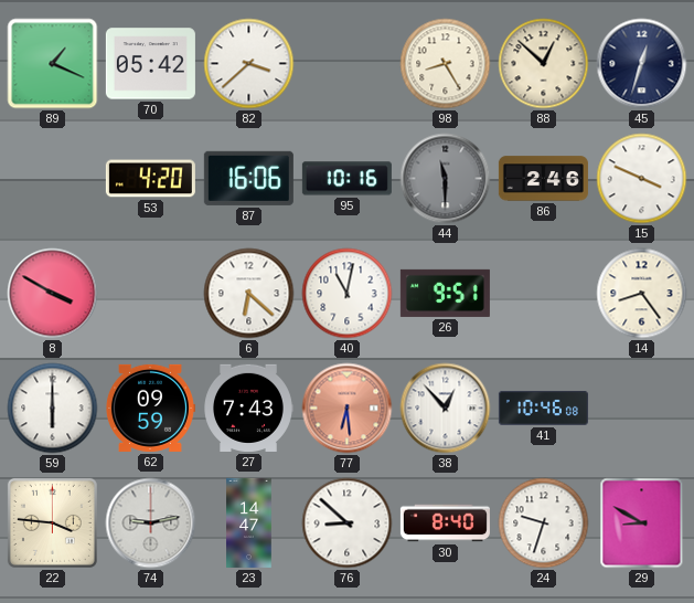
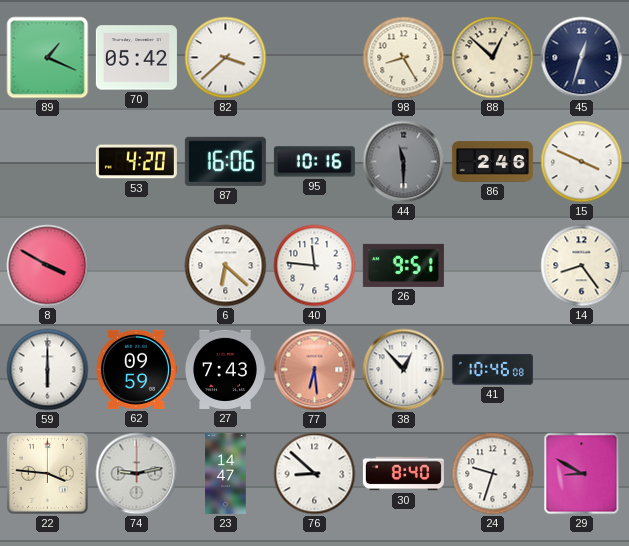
40: 11:02 -> 11:46
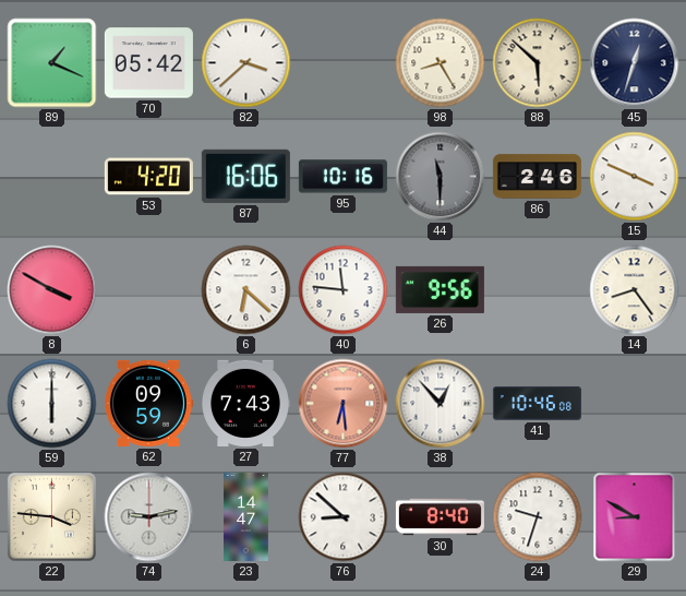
88: 12:52 -> 5:52
26: 9:51 -> 9:56
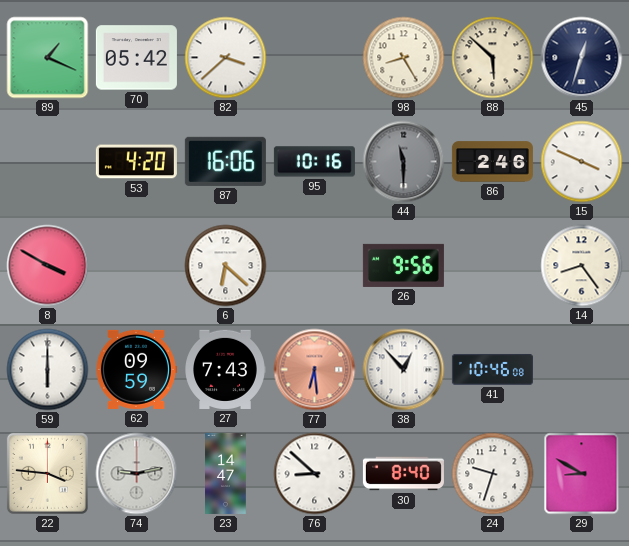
40: 11:46 -> none
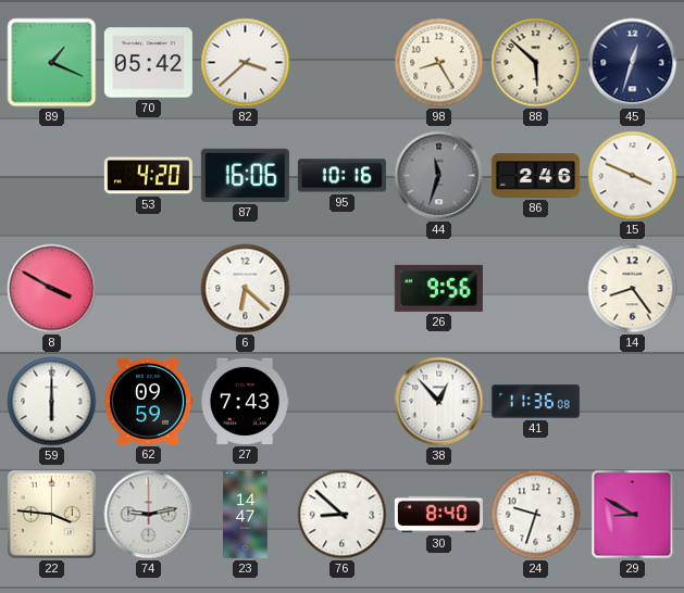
44: 11:30 -> 11:33
77: 6:29 -> none
41: 10:46 -> 11:36
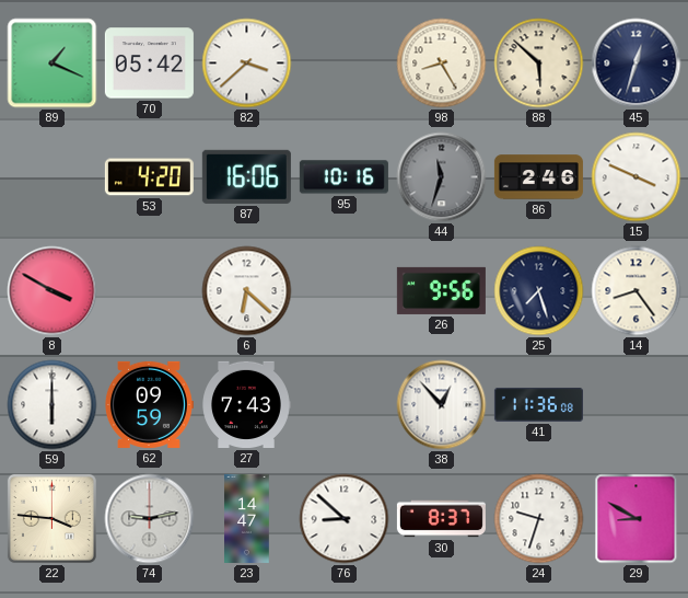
25: none -> 7:27
30: 8:40 -> 8:37
